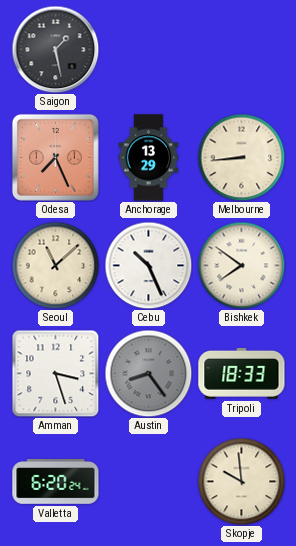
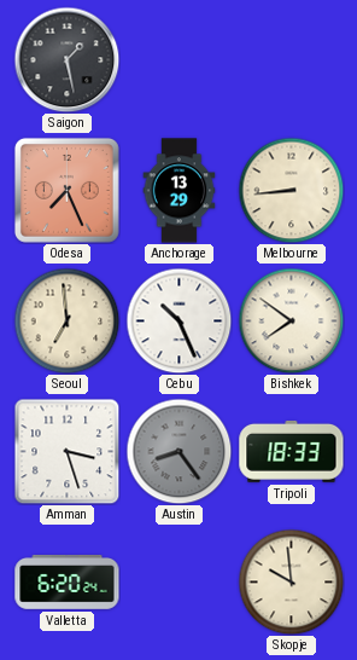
Seoul: 11:08 -> 6:59
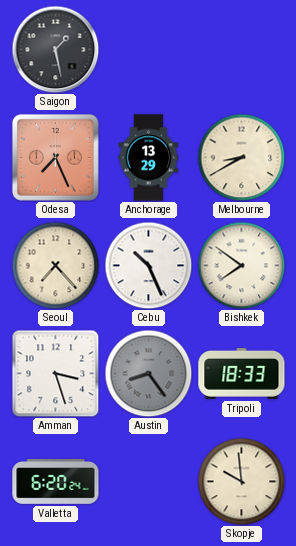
Melbourne: 8:44 -> 8:40
Seoul: 6:59 -> 7:23
